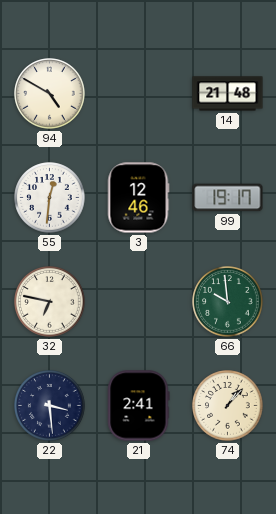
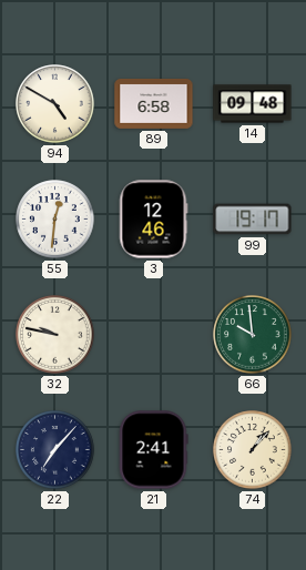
89: none -> 6:58
14: 21:48 -> 09:48
32: 6:47 -> 9:47
22: 3:29 -> 7:07
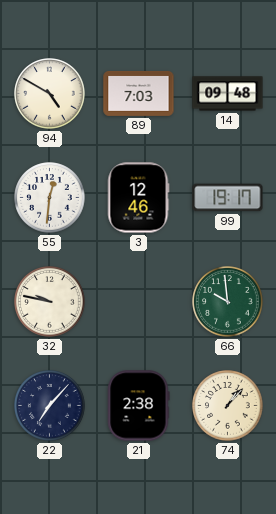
89: 6:58 -> 7:03
21: 2:41 -> 2:38
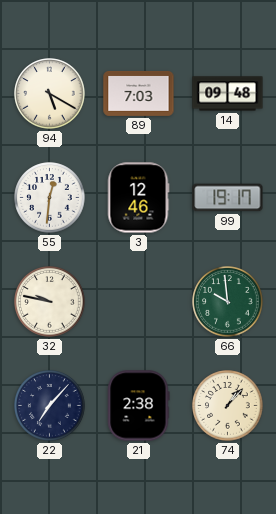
94: 4:50 -> 5:20
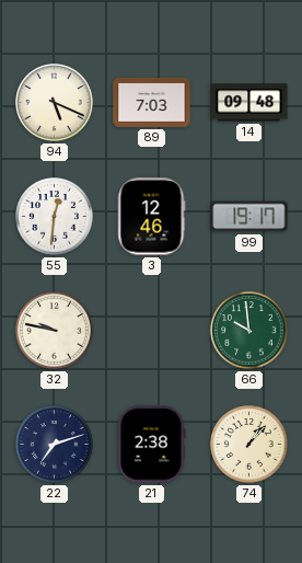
94: 5:20 -> 5:19
22: 7:07 -> 7:12
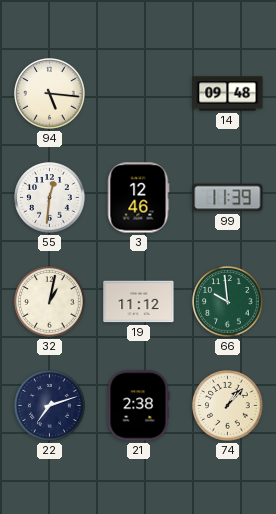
94: 5:19 -> 5:16
89: 7:03 -> none
99: 19:17 -> 11:39
32: 9:47 -> 1:02
19: none -> 11:12
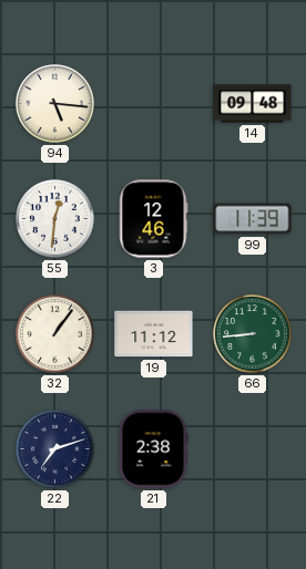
32: 1:02 -> 1:06
66: 9:59 -> 8:44
74: 1:07 -> none
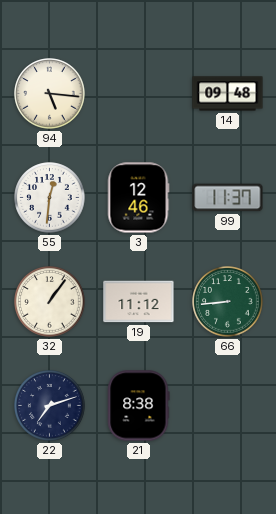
99: 11:39 -> 11:37
21: 2:38 -> 8:38
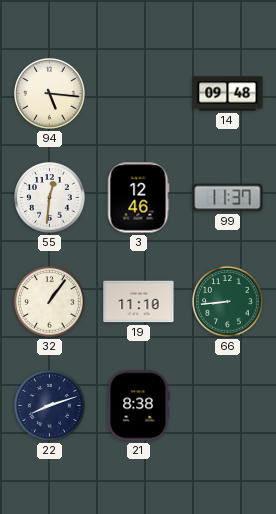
19: 11:12 -> 11:10
22: 7:12 -> 8:12
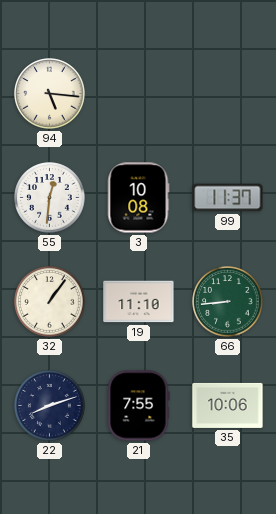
14: 09:48 -> none
3: 12:46 -> 10:08
21: 8:38 -> 7:55
35: none -> 10:06
